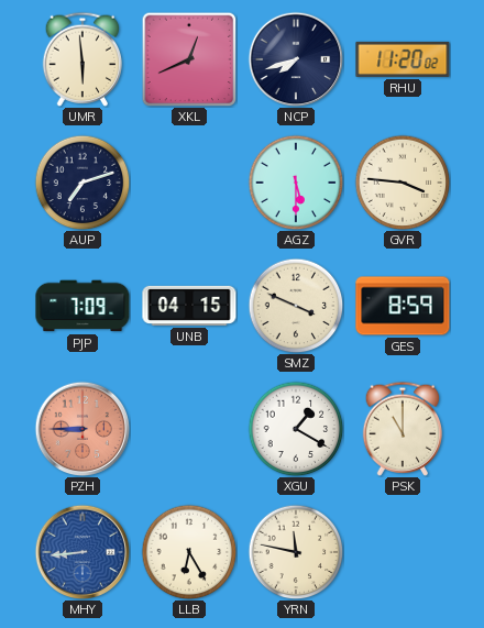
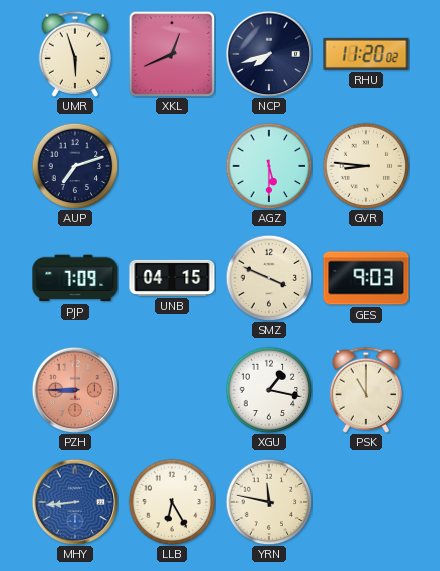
UMR: 5:59 -> 5:57
GVR: 3:46 -> 8:46
GES: 8:59 -> 9:03
XGU: 1:20 -> 1:17
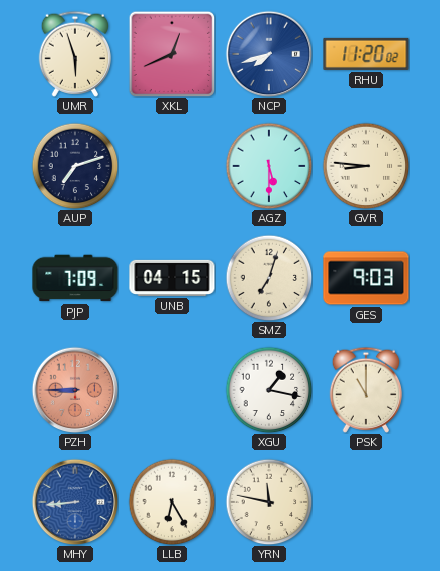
NCP dial: navy -> blue
SMZ: 3:49 -> 7:03
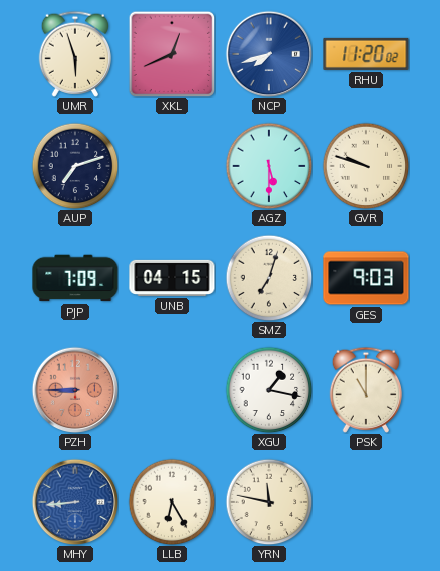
GVR: 8:46 -> 9:48
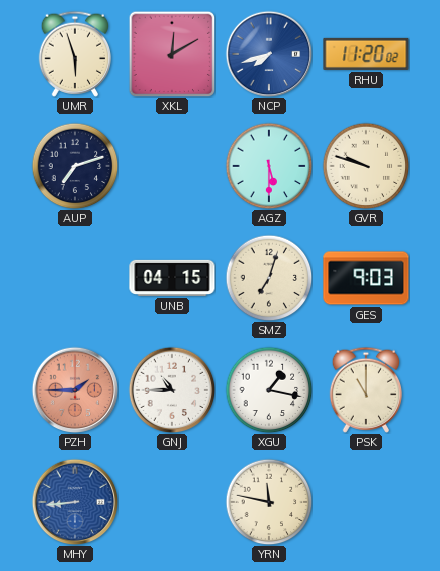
XKL: 12:41 -> 12:10
PJP: 7:09 -> none
PZH: 8:45 -> 1:45
GNJ: none -> 10:45
LLB: 6:25 -> none
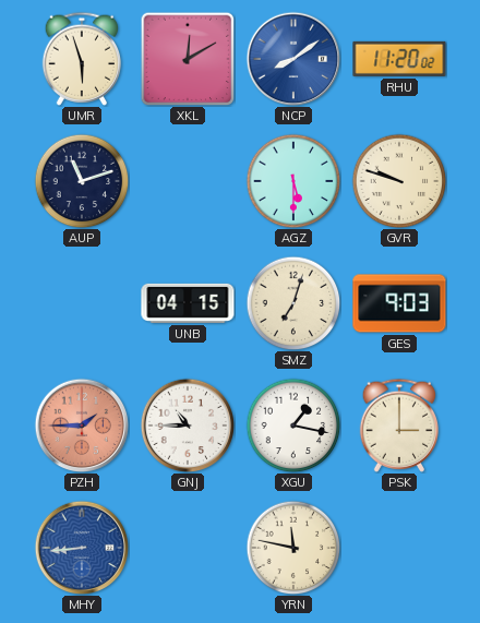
NCP: 7:42 -> 8:09
AUP: 7:12 -> 11:12
PSK: 11:00 -> 3:00
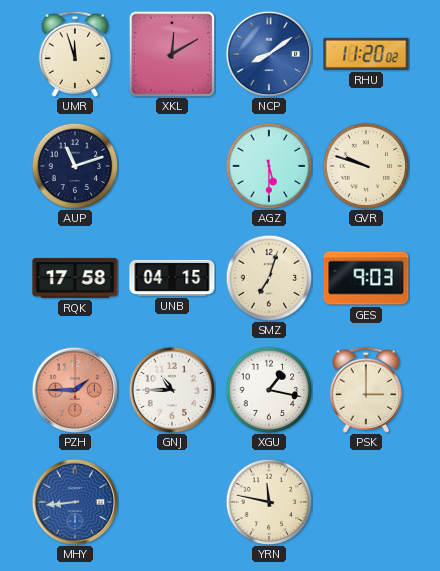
UMR: 5:57 -> 11:57
RQK: none -> 17:58
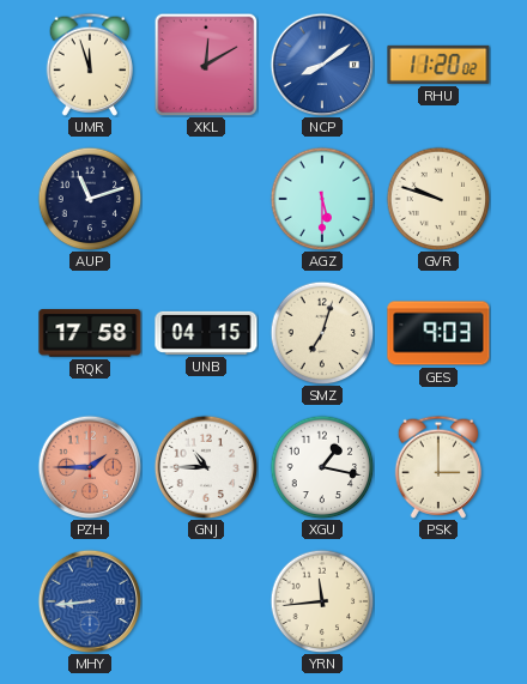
YRN: 11:47 -> 11:44
